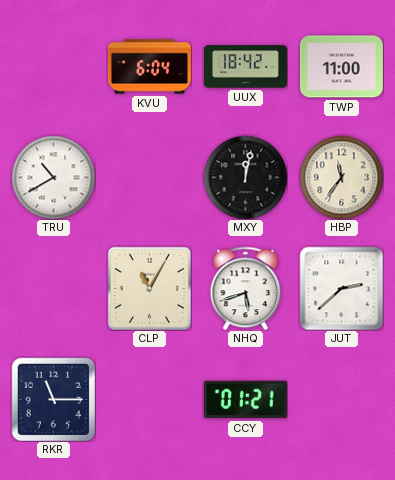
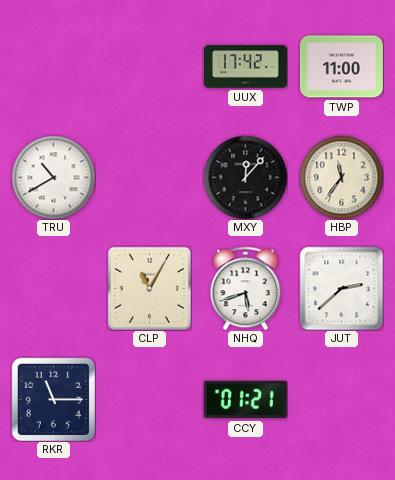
KVU: 6:04 -> none
UUX: 18:42 -> 17:42
MXY: 12:02 -> 12:07
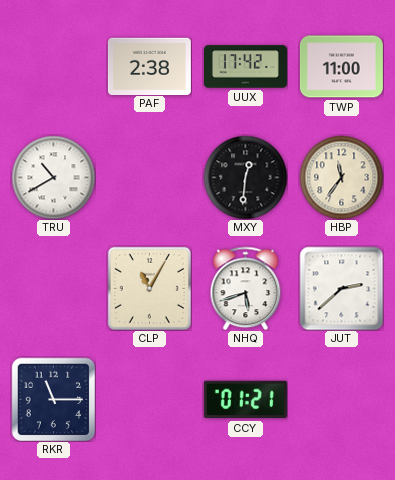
PAF: none -> 2:38
MXY: 12:07 -> 12:31
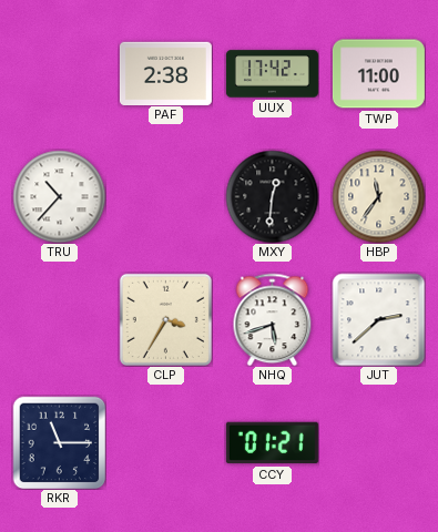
TRU: 10:40 -> 10:37
CLP: 11:05 -> 3:35
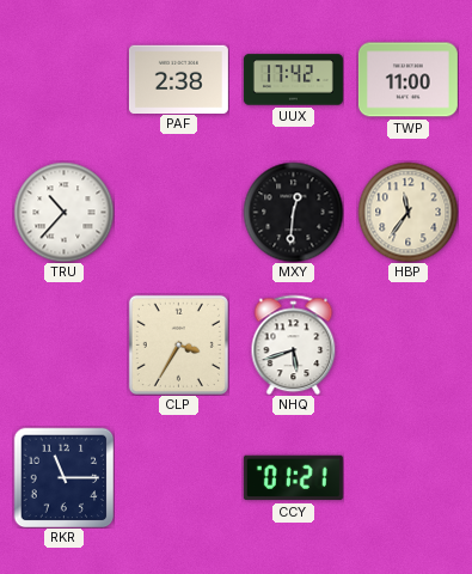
JUT: 2:38 -> none
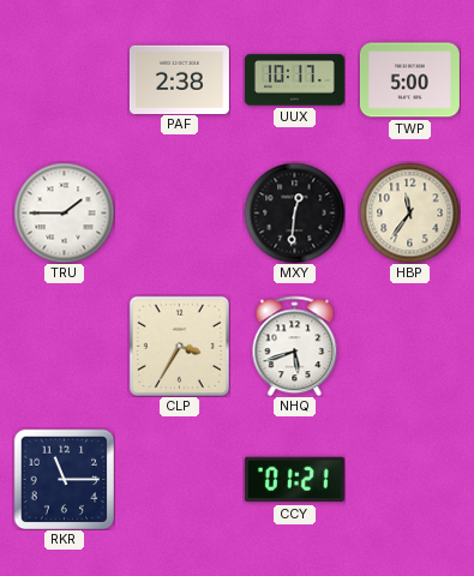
UUX: 17:42 -> 10:17
TWP: 11:00 -> 5:00
TRU: 10:37 -> 1:45
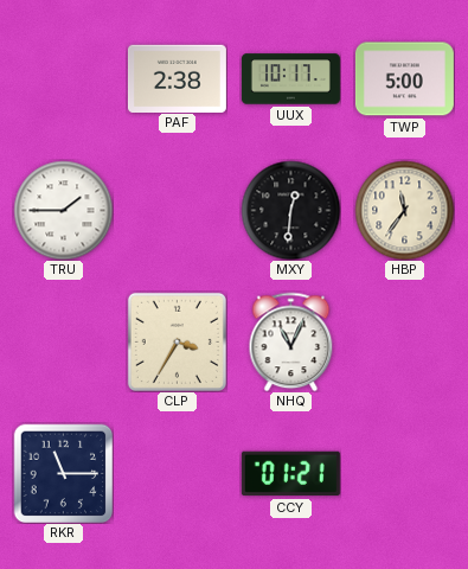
NHQ: 5:42 -> 11:04
